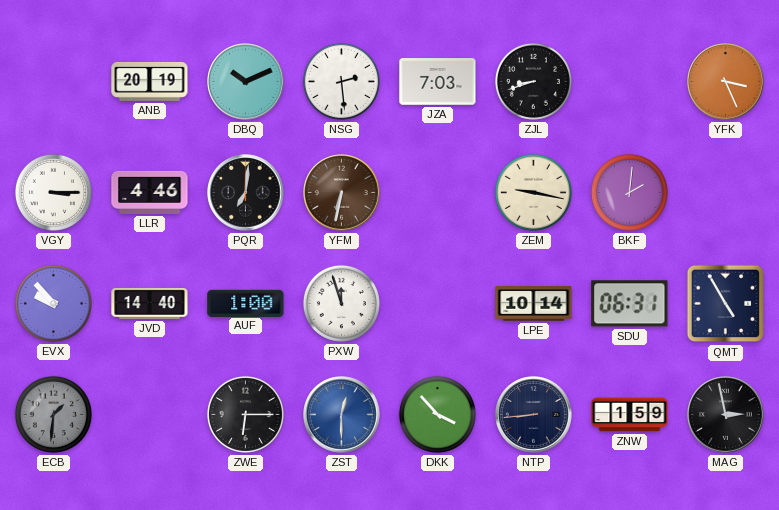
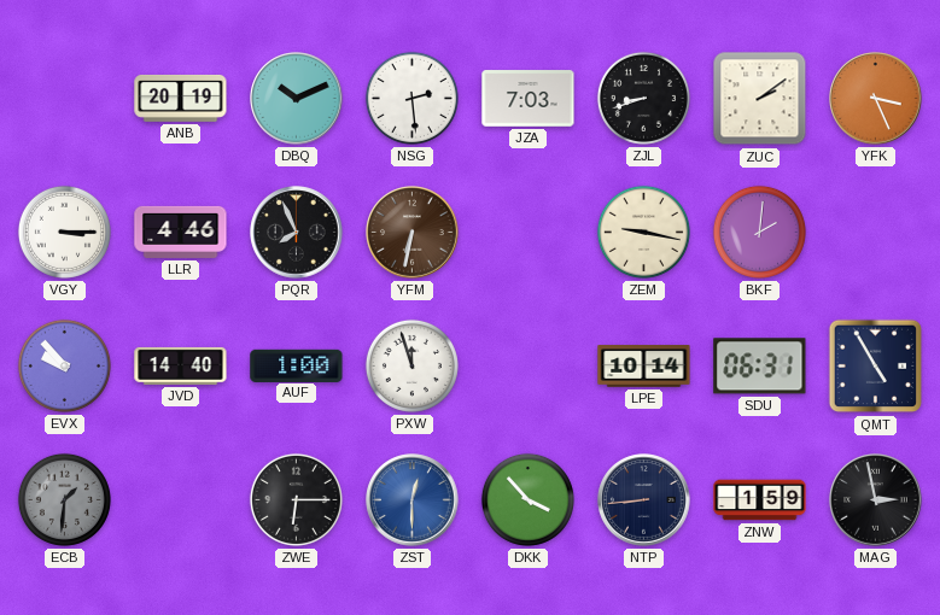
ZUC: none -> 2:09
PQR: 7:01 -> 7:56
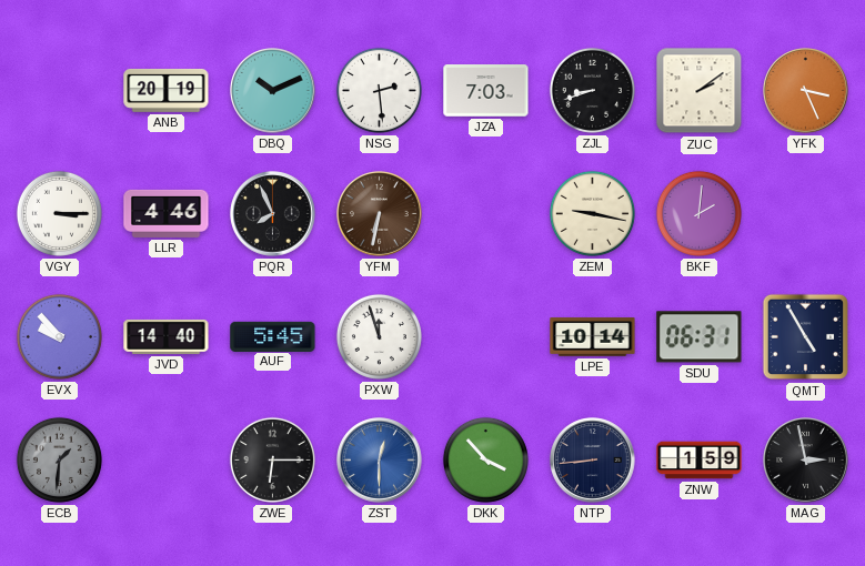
AUF: 1:00 -> 5:45
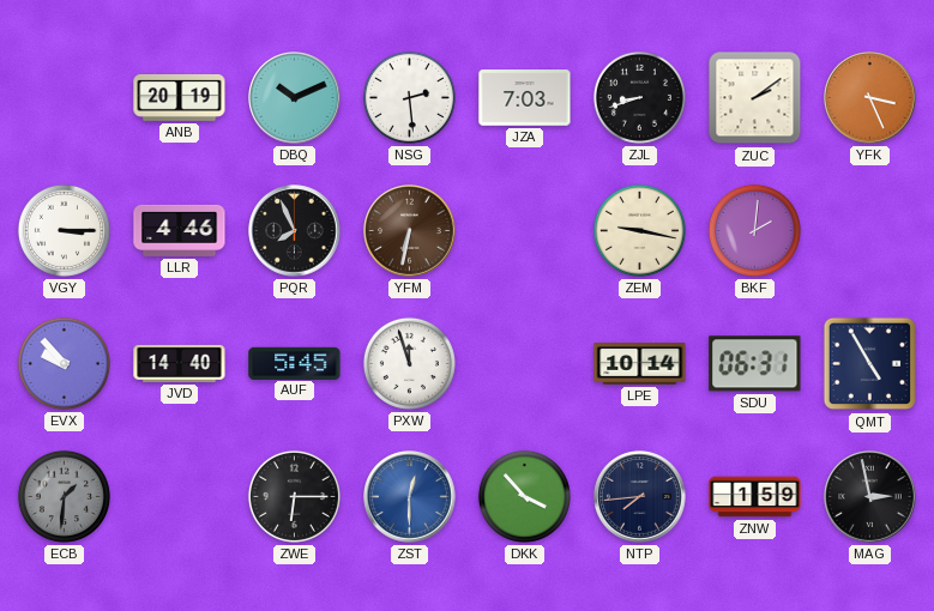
NTP: 8:44 -> 7:44
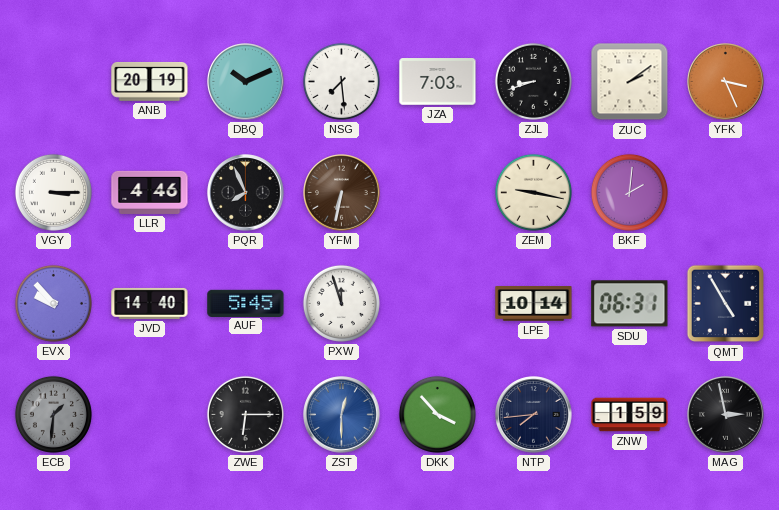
NSG: 2:29 -> 7:29
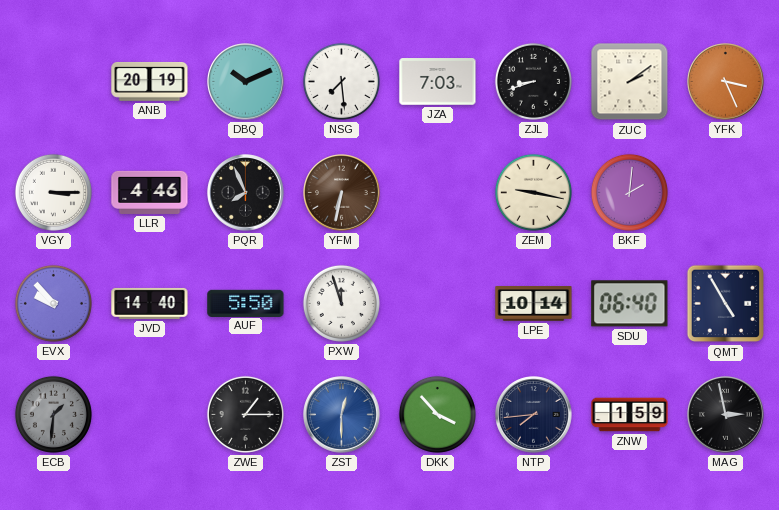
AUF: 5:45 -> 5:50
SDU: 06:31 -> 06:40
ZWE: 6:15 -> 1:15
